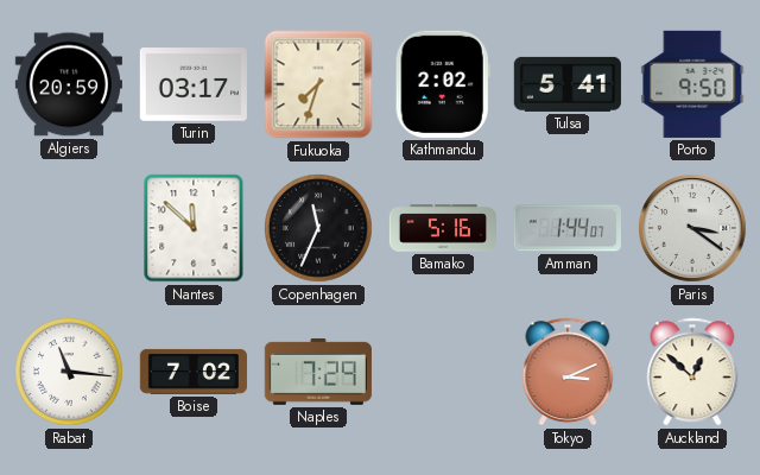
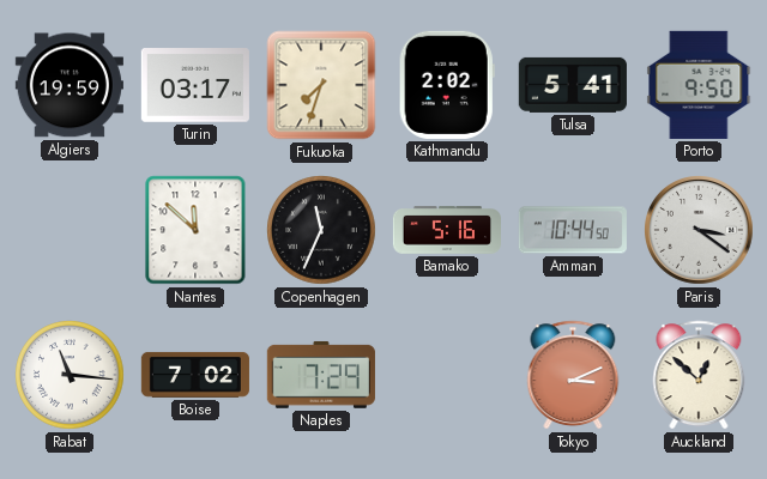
Algiers: 20:59 -> 19:59
Amman: 1:44 -> 10:44
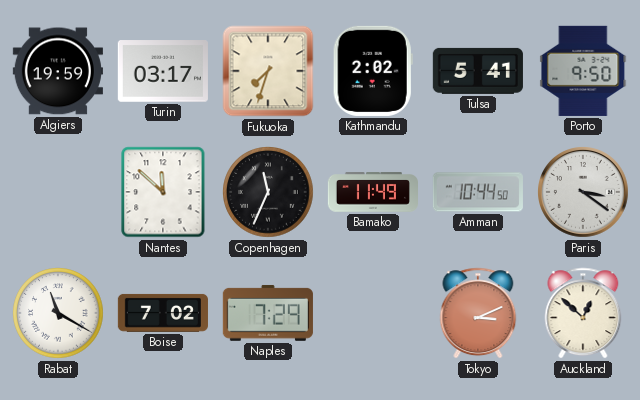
Bamako: 5:16 -> 11:49
Rabat: 11:16 -> 11:20
